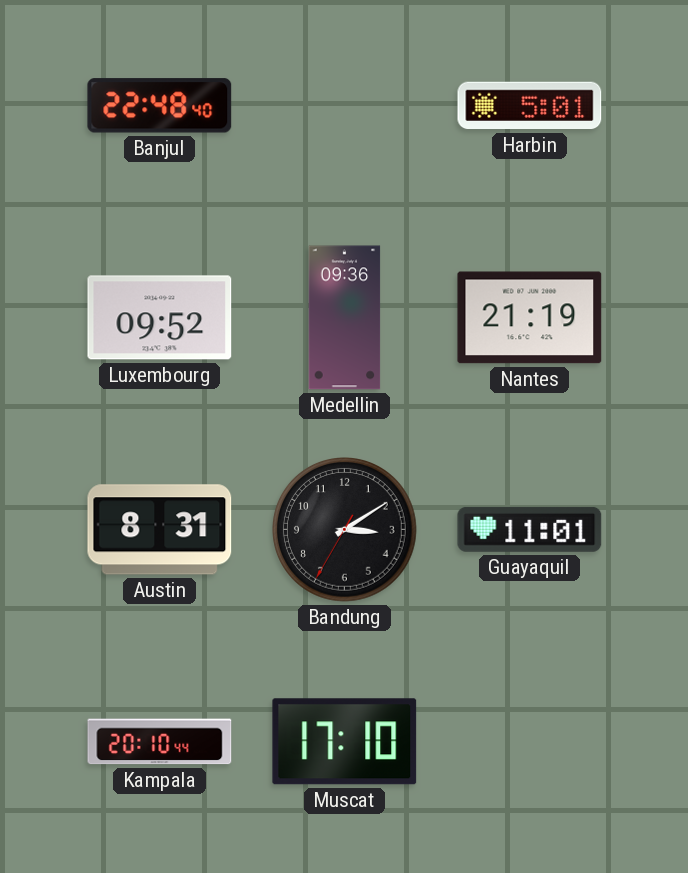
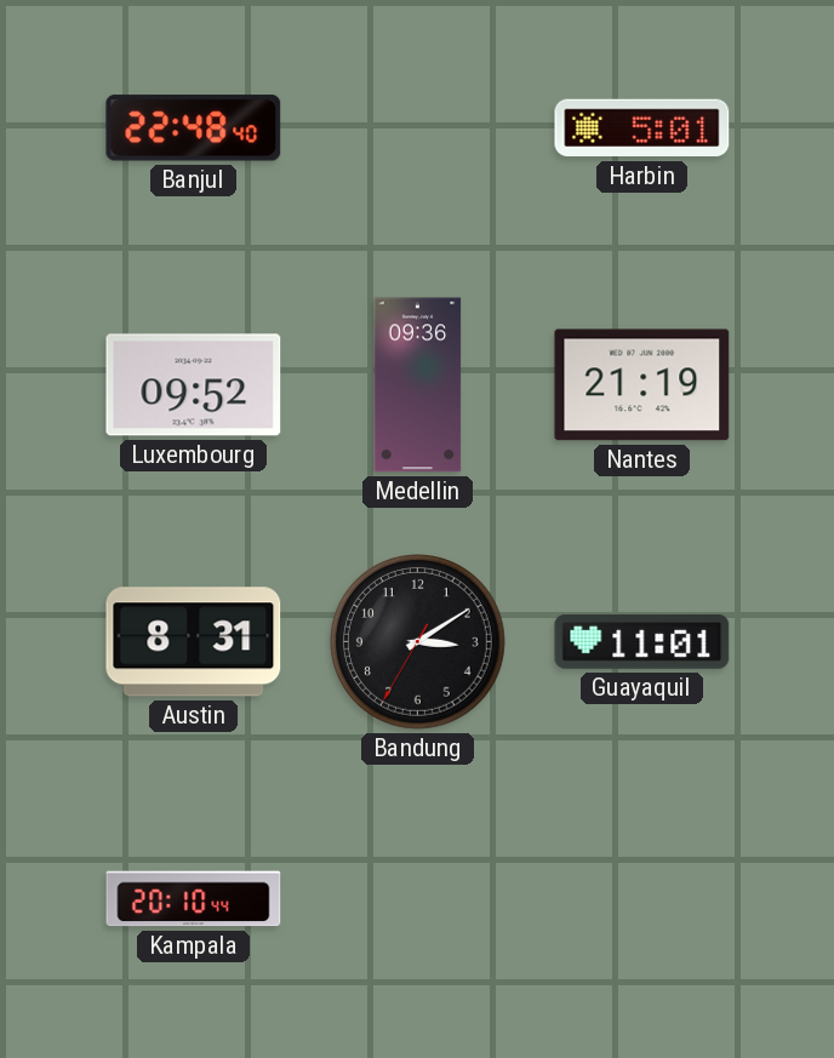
Muscat: 17:10 -> none
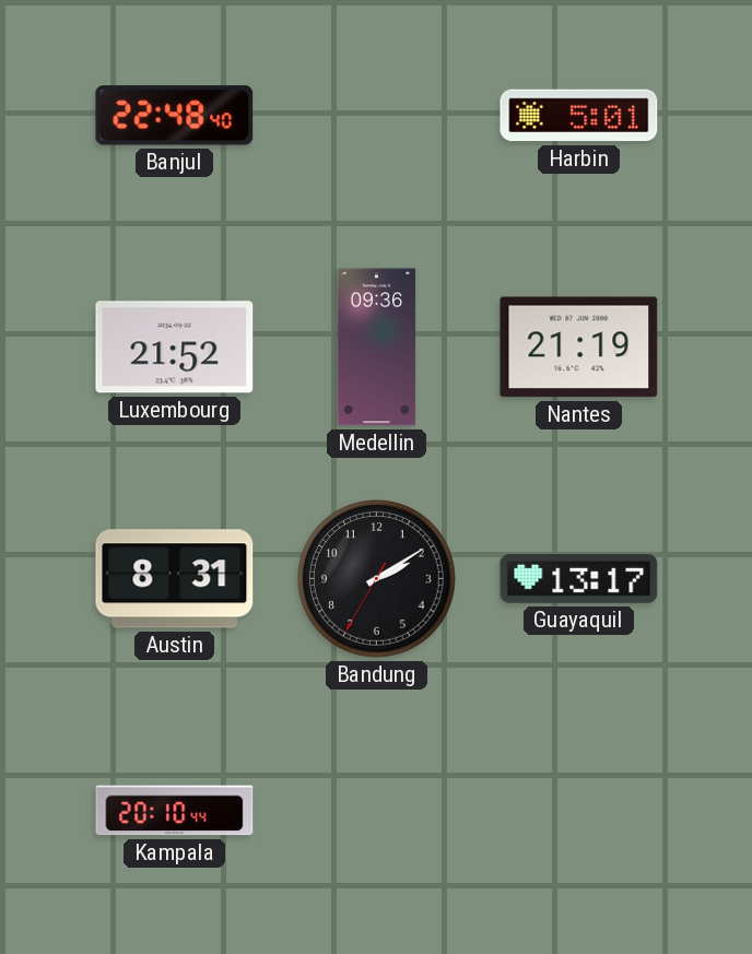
Luxembourg: 09:52 -> 21:52
Bandung: 3:09 -> 2:09
Guayaquil: 11:01 -> 13:17
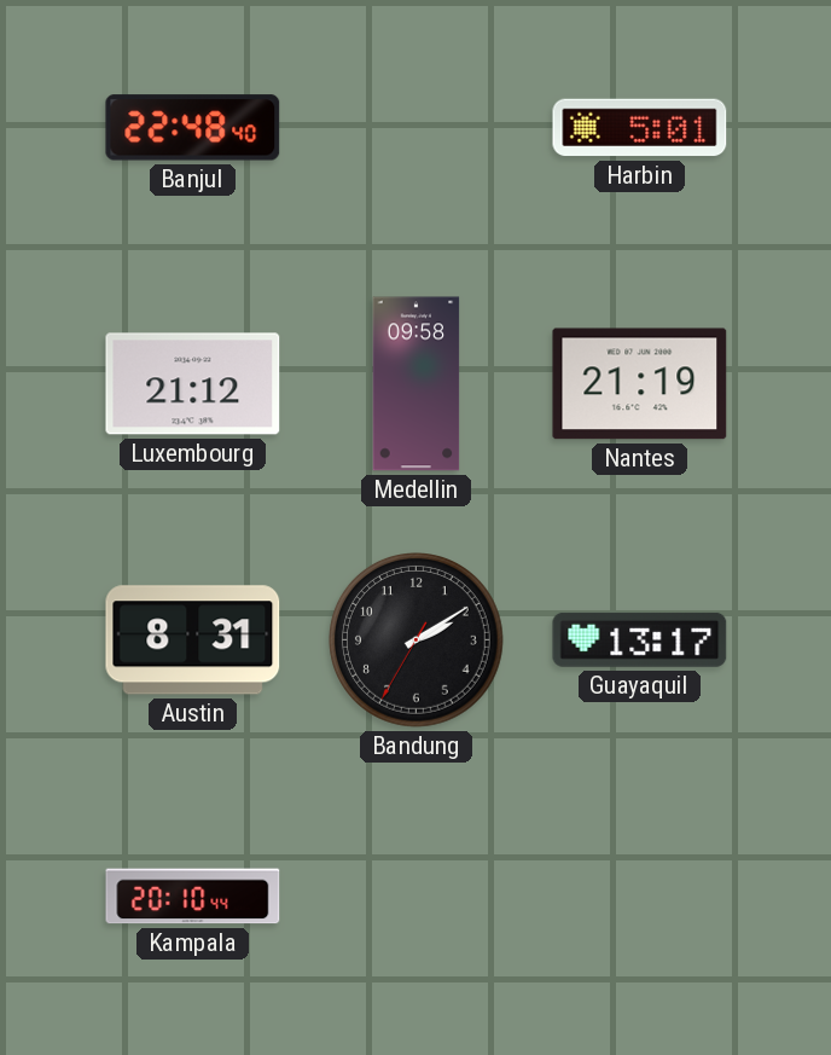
Luxembourg: 21:52 -> 21:12
Medellin: 09:36 -> 09:58
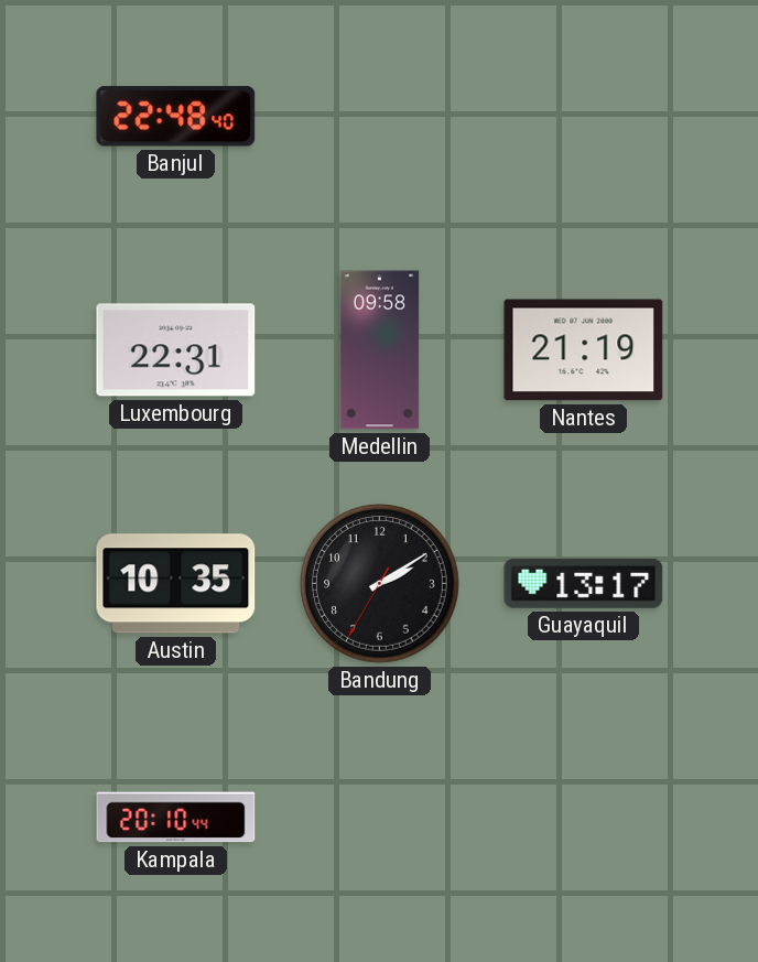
Harbin: 5:01 -> none
Luxembourg: 21:12 -> 22:31
Austin: 8:31 -> 10:35
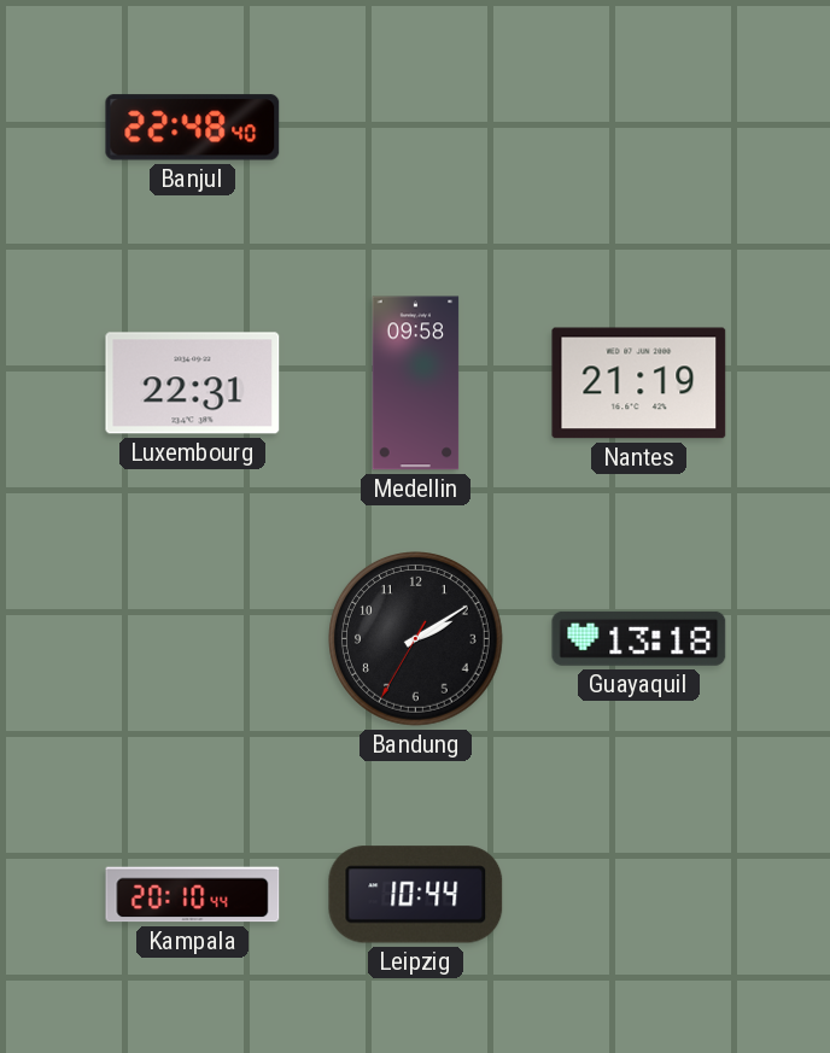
Austin: 10:35 -> none
Guayaquil: 13:17 -> 13:18
Leipzig: none -> 10:44
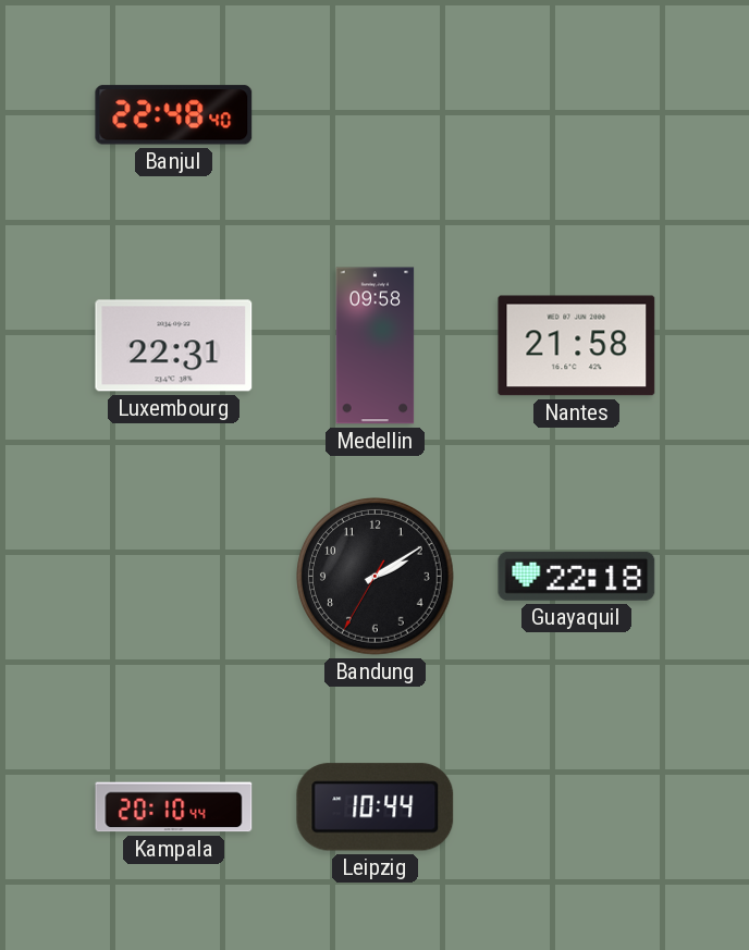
Nantes: 21:19 -> 21:58
Guayaquil: 13:18 -> 22:18
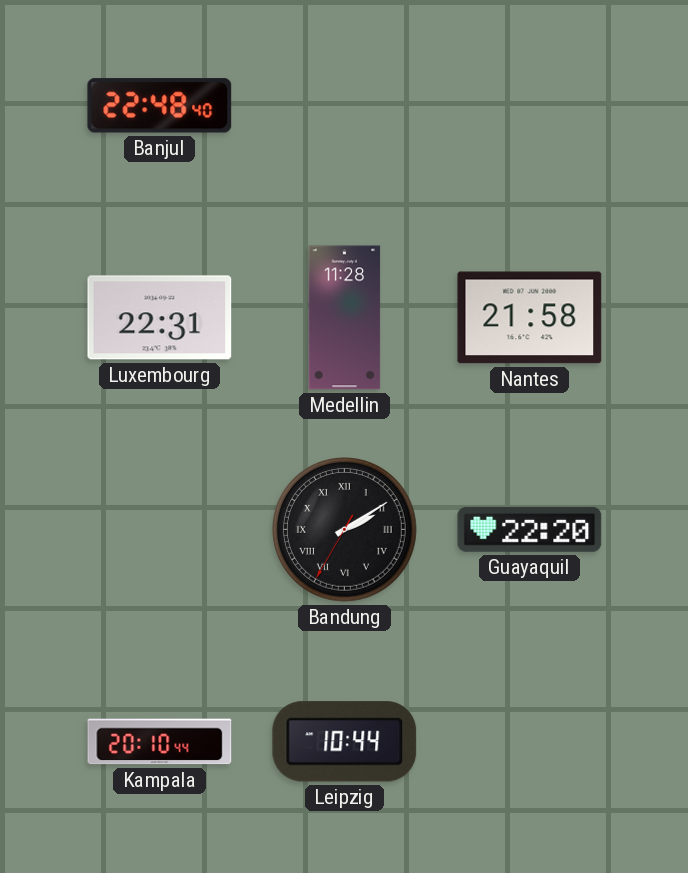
Medellin: 09:58 -> 11:28
Bandung numerals: Arabic -> Roman
Guayaquil: 22:18 -> 22:20
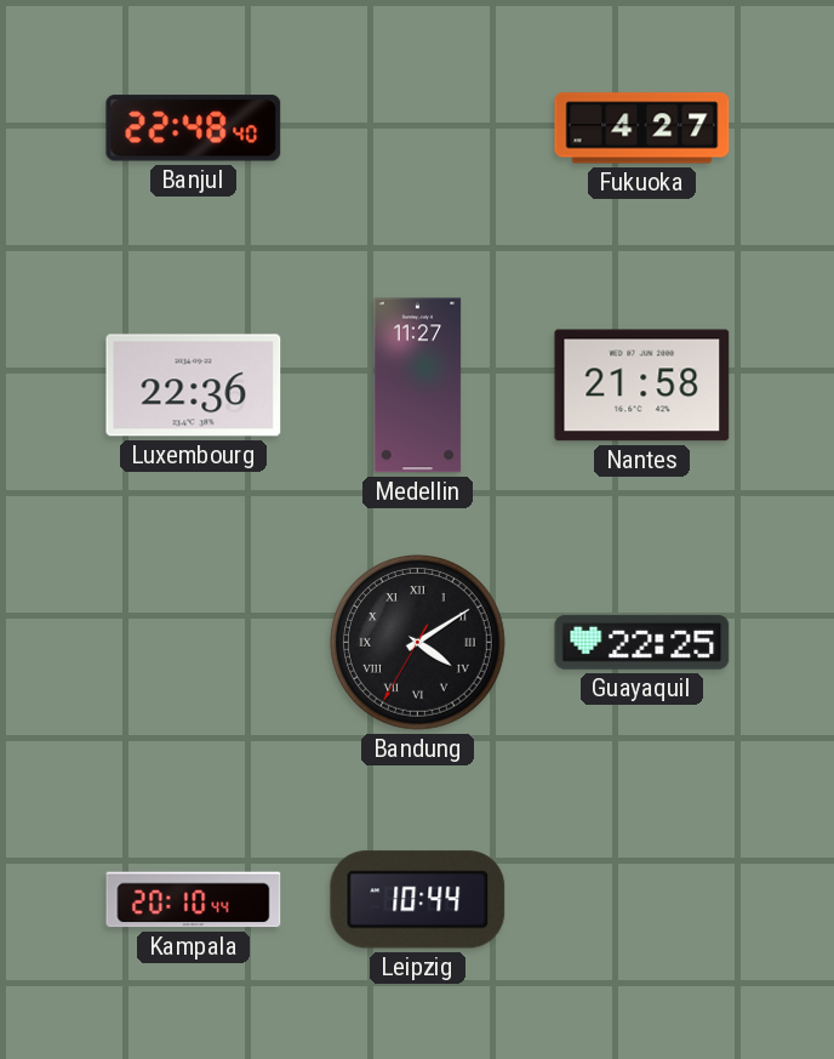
Fukuoka: none -> 4:27
Luxembourg: 22:31 -> 22:36
Medellin: 11:28 -> 11:27
Bandung: 2:09 -> 4:09
Guayaquil: 22:20 -> 22:25
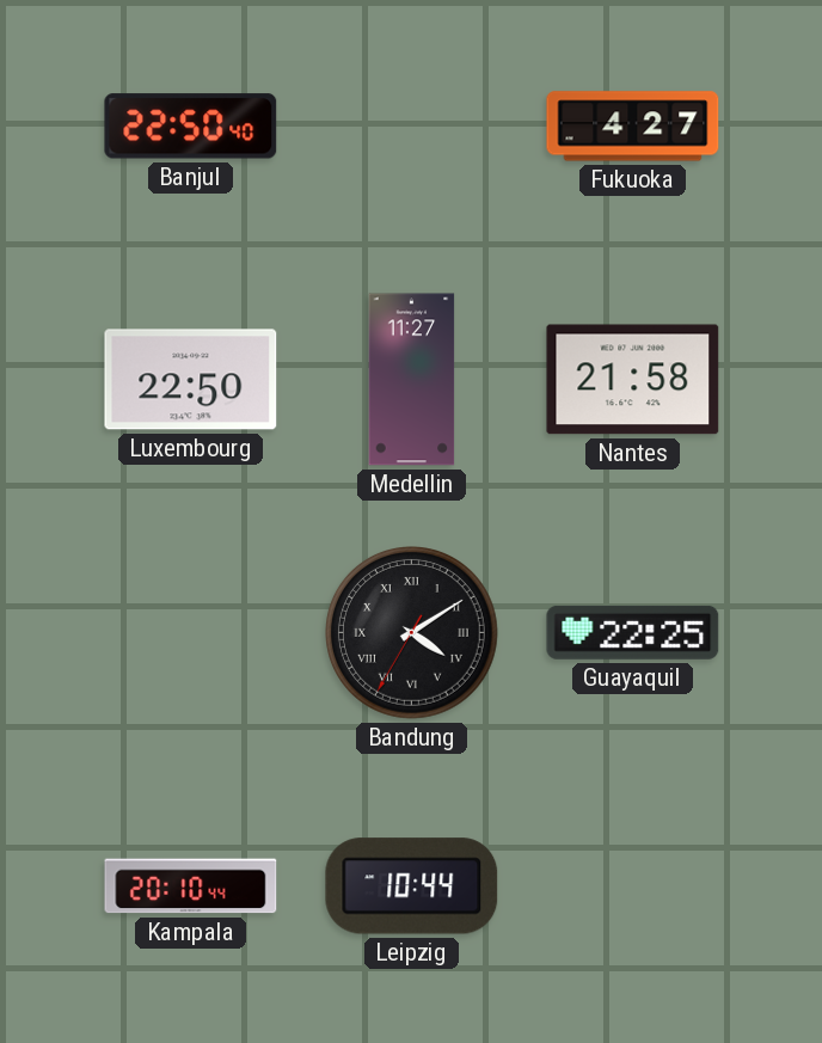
Banjul: 22:48 -> 22:50
Luxembourg: 22:36 -> 22:50
